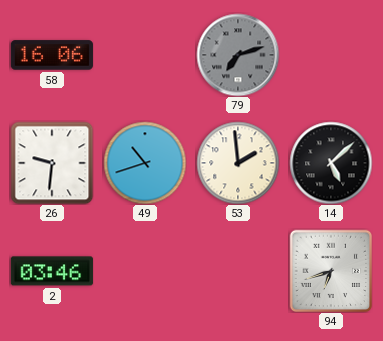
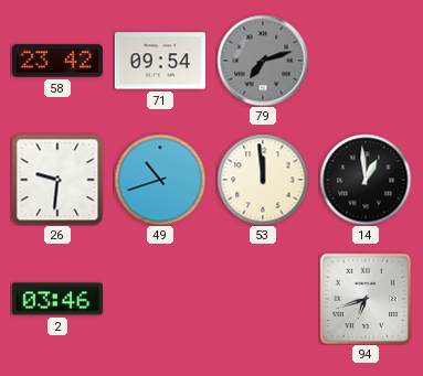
58: 16:06 -> 23:42
71: none -> 09:54
53: 1:59 -> 11:59
14: 5:08 -> 12:59
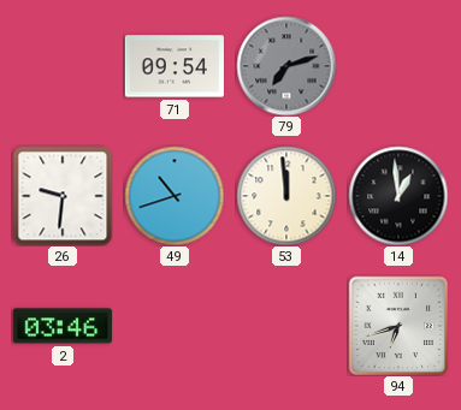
58: 23:42 -> none
